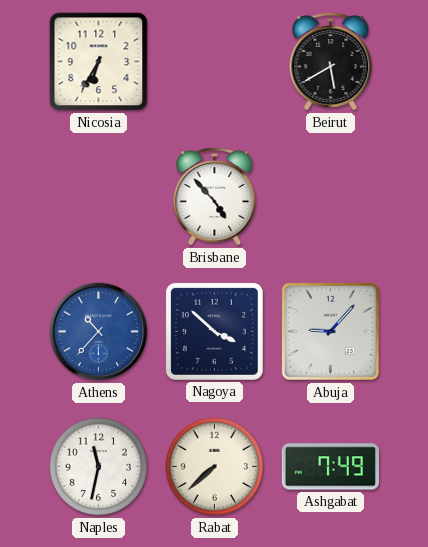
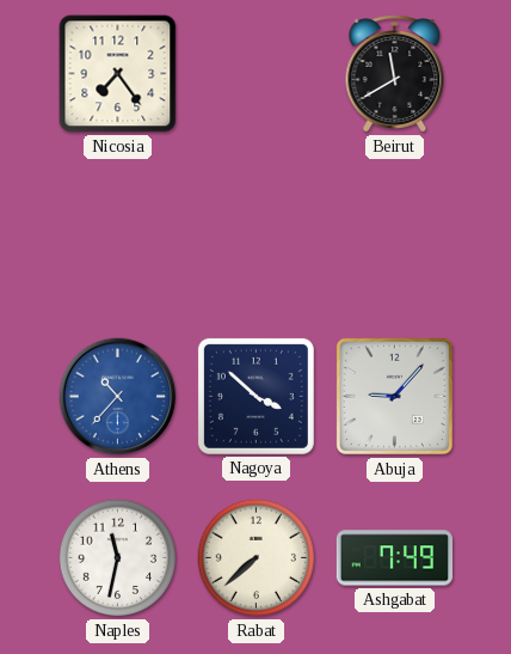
Nicosia: 6:35 -> 7:24
Beirut: 5:40 -> 11:40
Brisbane: 4:53 -> none
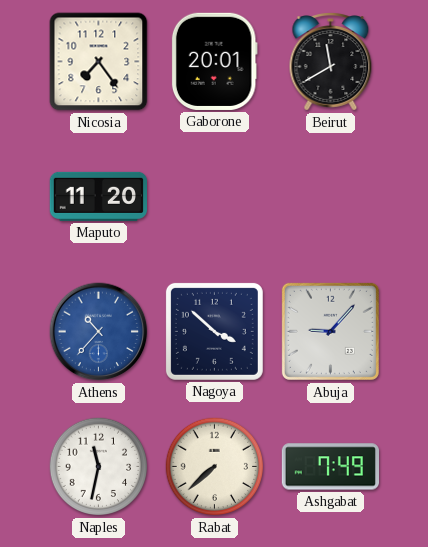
Gaborone: none -> 20:01
Maputo: none -> 11:20
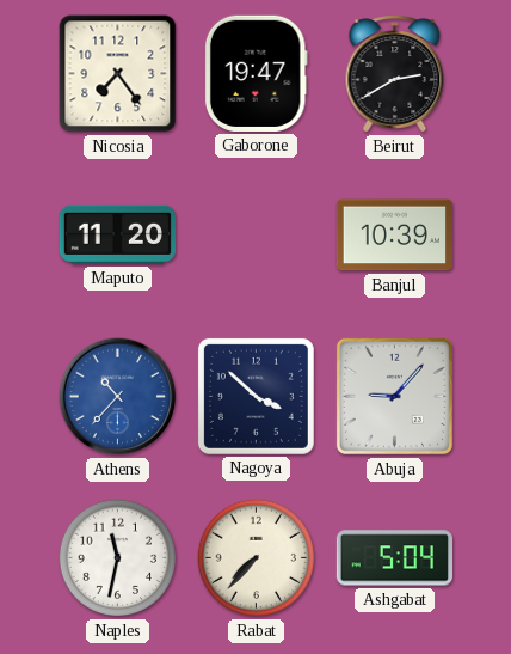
Gaborone: 20:01 -> 19:47
Beirut: 11:40 -> 2:40
Banjul: none -> 10:39
Rabat: 7:38 -> 7:37
Ashgabat: 7:49 -> 5:04
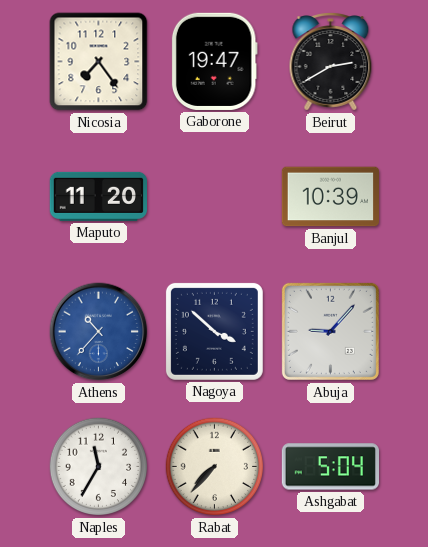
Naples: 11:32 -> 11:35
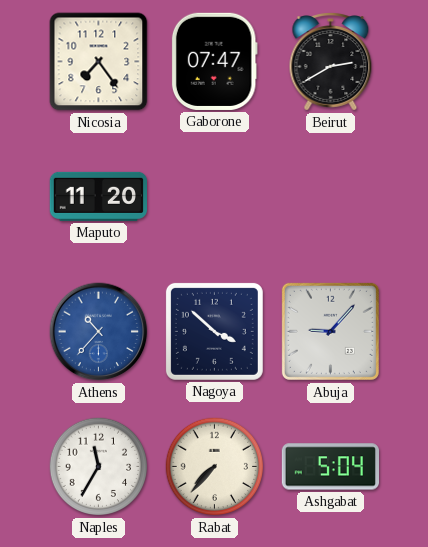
Gaborone: 19:47 -> 07:47
Banjul: 10:39 -> none
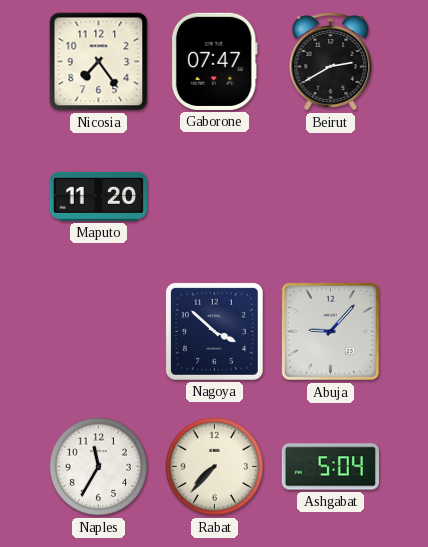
Athens: 10:37 -> none
